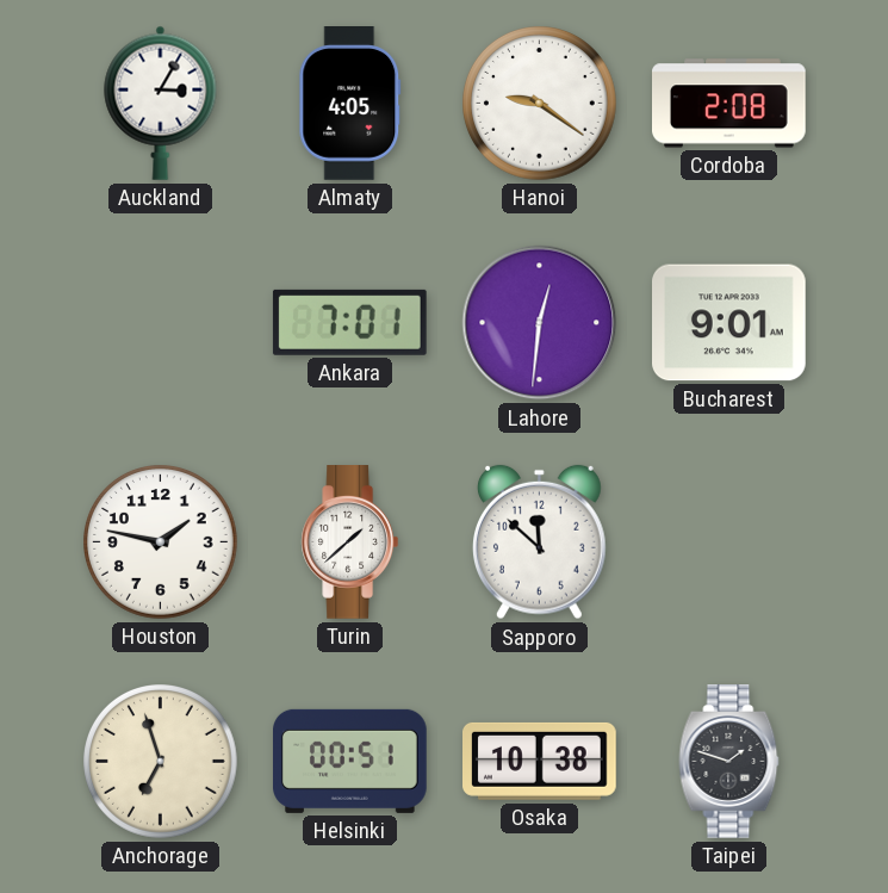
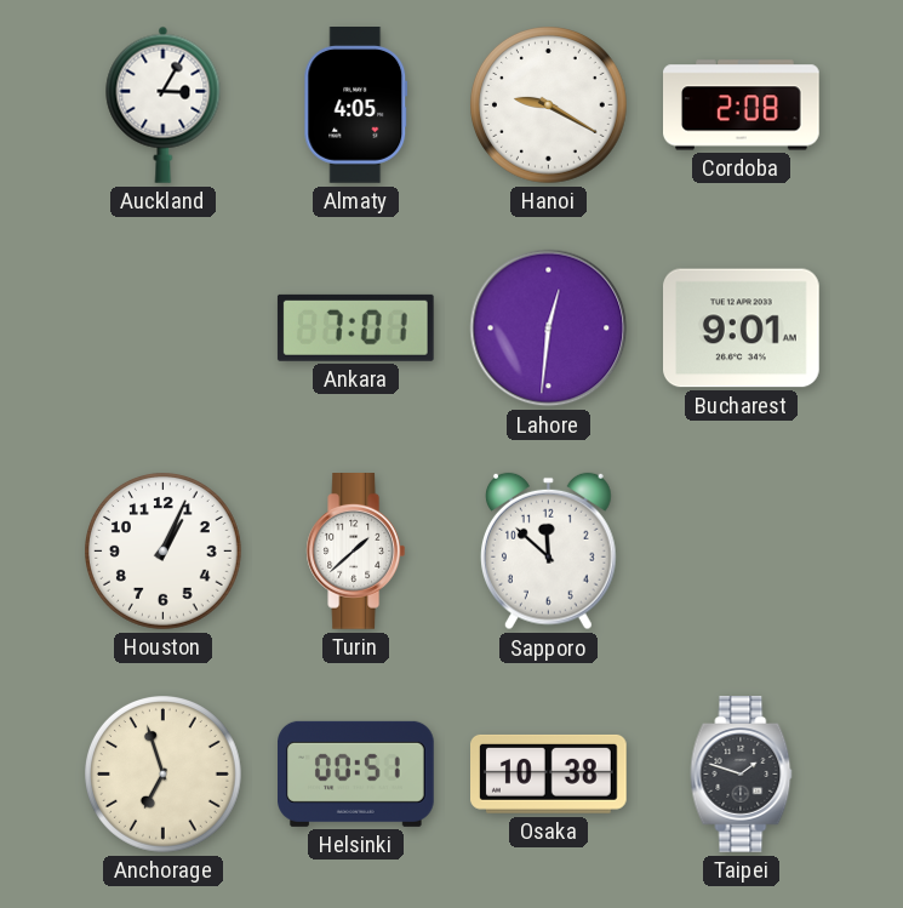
Hanoi: 9:21 -> 9:20
Houston: 1:47 -> 1:04
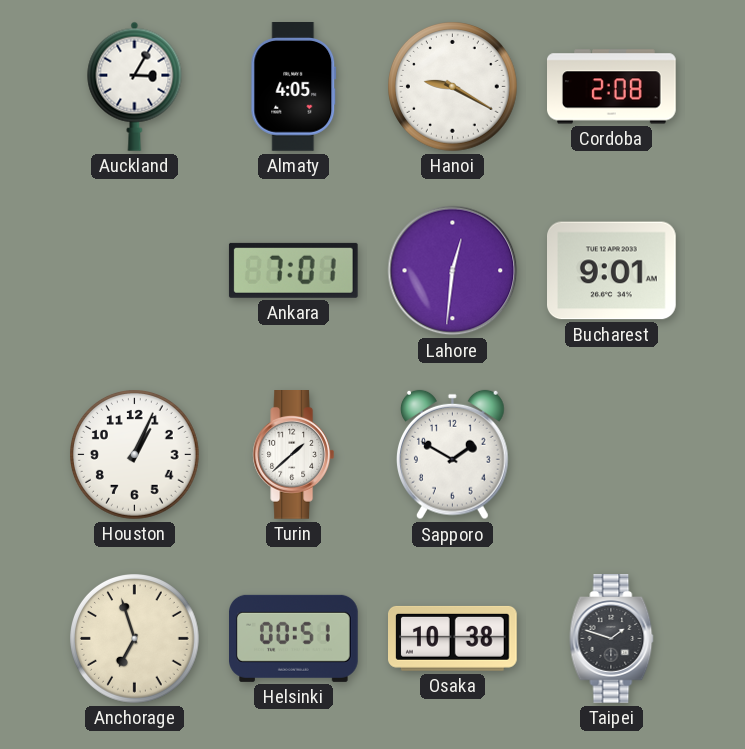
Sapporo: 11:52 -> 1:50
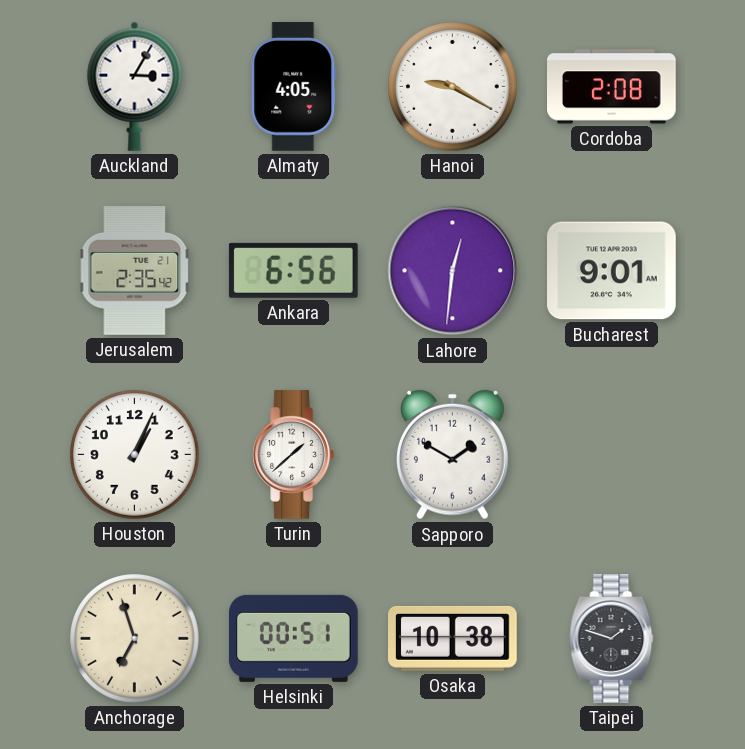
Jerusalem: none -> 2:35
Ankara: 7:01 -> 6:56
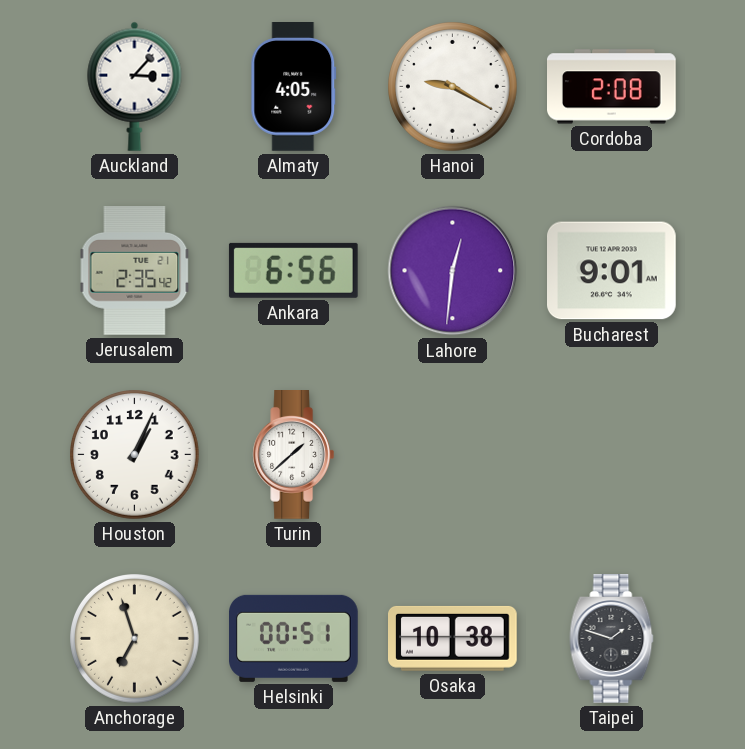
Auckland: 3:05 -> 3:07
Sapporo: 1:50 -> none
